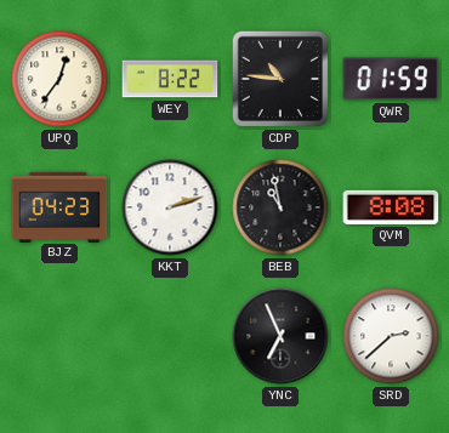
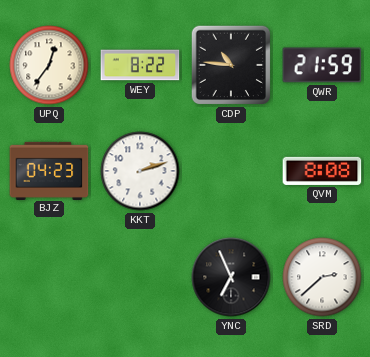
QWR: 01:59 -> 21:59
BEB: 10:58 -> none
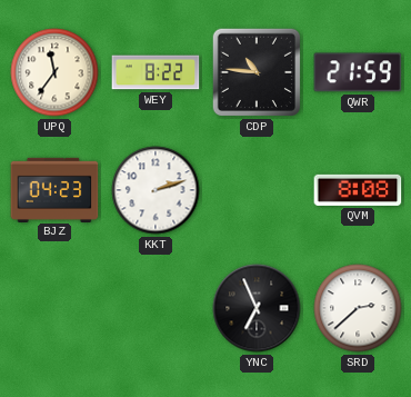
UPQ: 12:36 -> 11:36
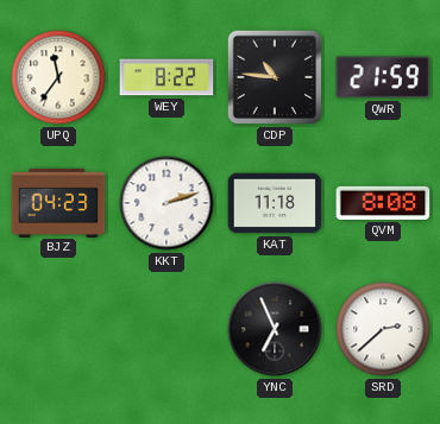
KAT: none -> 11:18
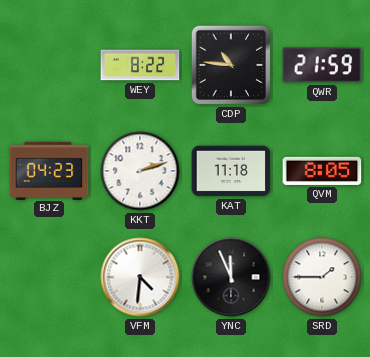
UPQ: 11:36 -> none
QVM: 8:08 -> 8:05
VFM: none -> 4:31
YNC: 6:56 -> 11:56
SRD: 2:38 -> 1:45
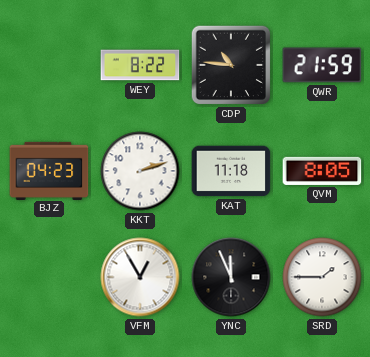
VFM: 4:31 -> 12:55
